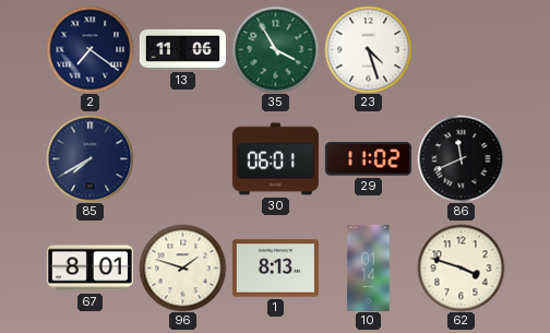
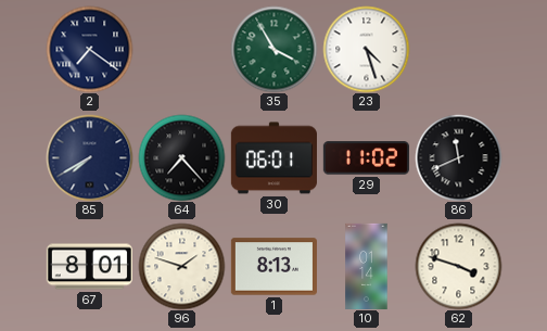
13: 11:06 -> none
64: none -> 7:23
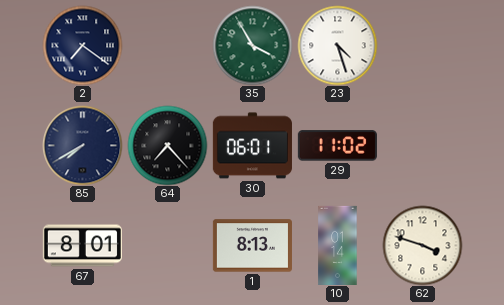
86: 11:41 -> none
96: 1:48 -> none
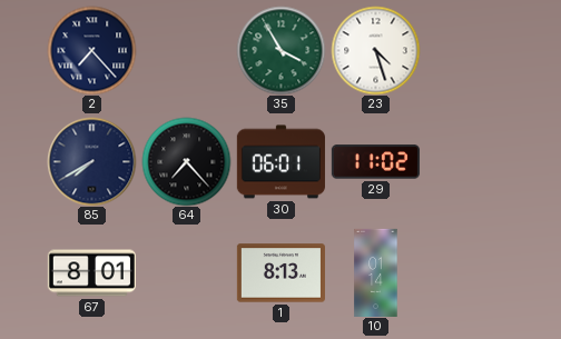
2: 7:21 -> 7:23
62: 3:48 -> none
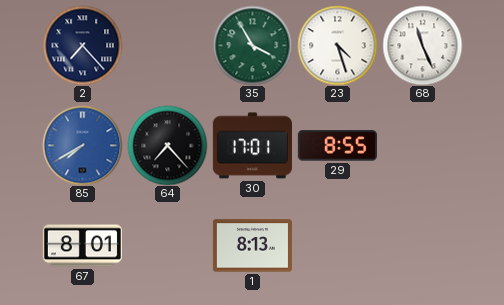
68: none -> 11:26
85 dial: navy -> blue
30: 06:01 -> 17:01
29: 11:02 -> 8:55
10: 01:14 -> none
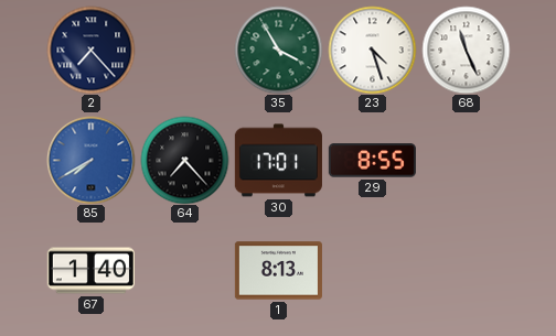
67: 8:01 -> 1:40
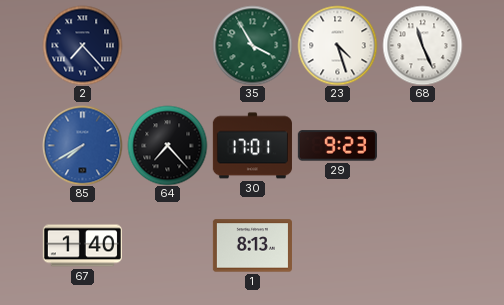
29: 8:55 -> 9:23
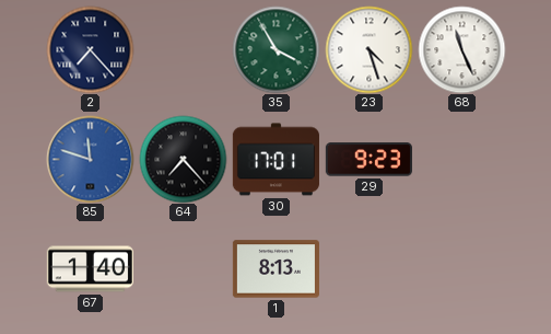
85: 7:40 -> 11:48
